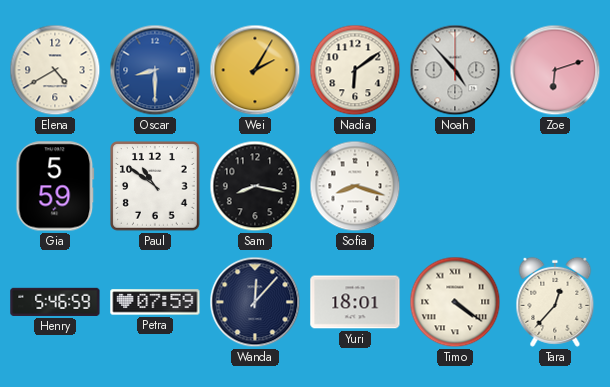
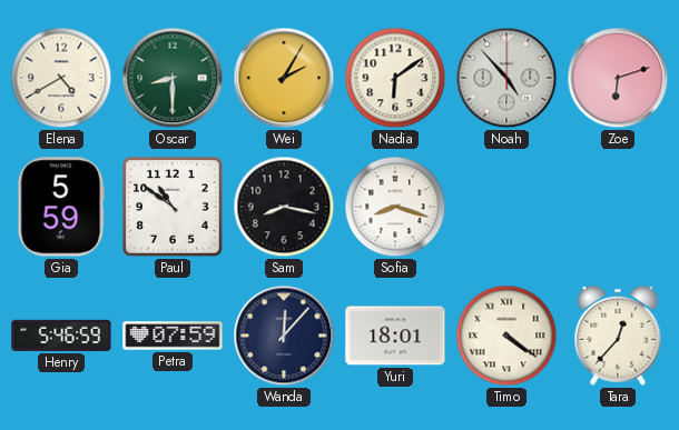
Oscar dial: blue -> green
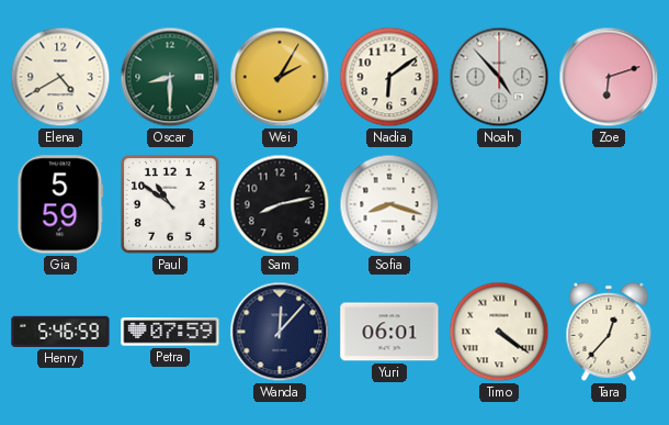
Sam: 8:17 -> 8:13
Yuri: 18:01 -> 06:01
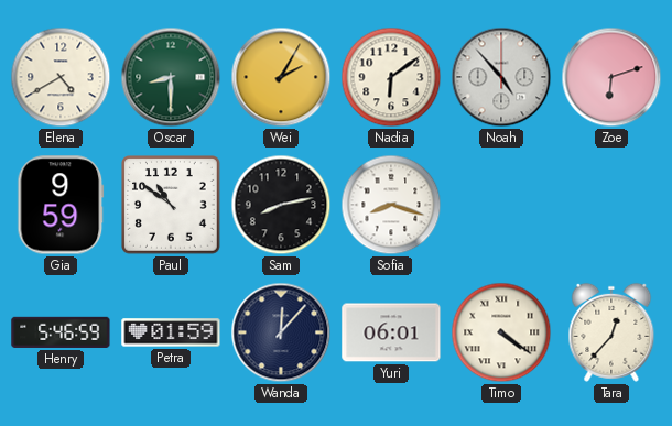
Gia: 5:59 -> 9:59
Petra: 07:59 -> 01:59
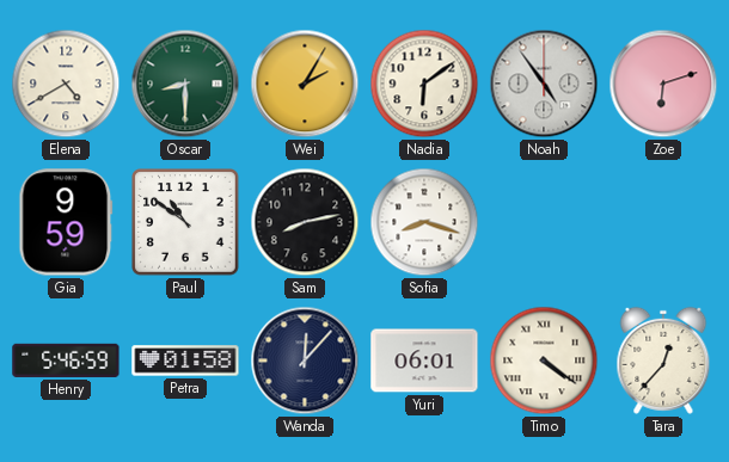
Noah: 4:53 -> 4:54
Petra: 01:59 -> 01:58
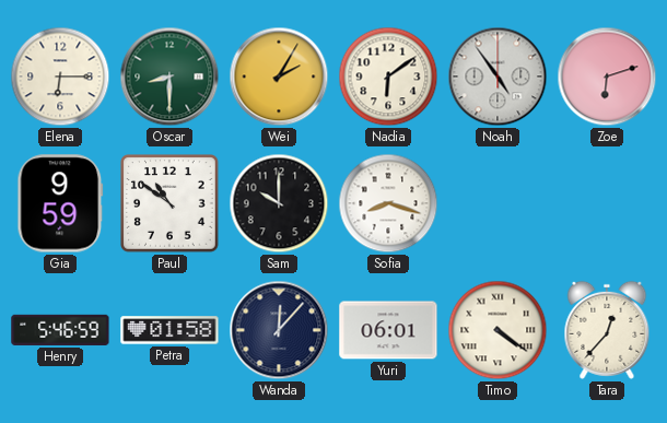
Elena: 4:40 -> 6:15
Sam: 8:13 -> 10:00
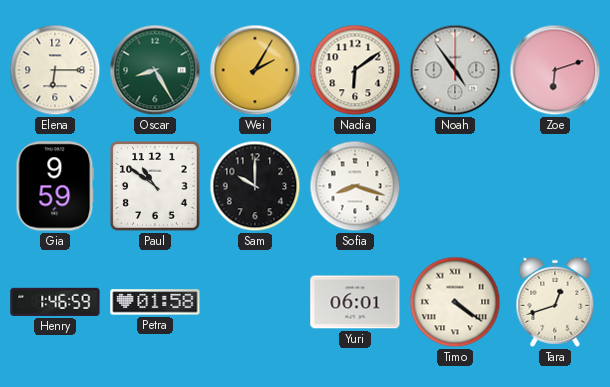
Oscar: 8:30 -> 8:25
Henry: 5:46 -> 1:46
Wanda: 12:07 -> none
Tara: 12:37 -> 12:42
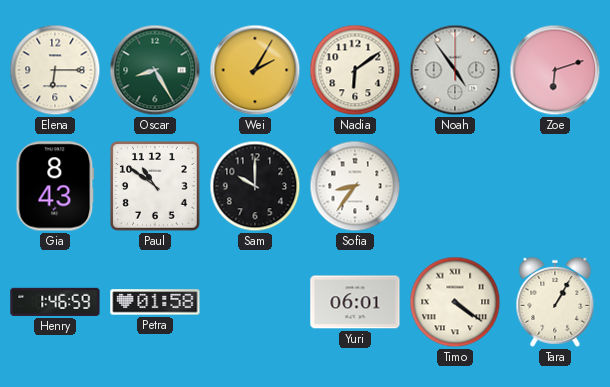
Gia: 9:59 -> 8:43
Sofia: 8:18 -> 8:36
Tara: 12:42 -> 1:05
